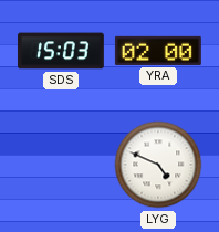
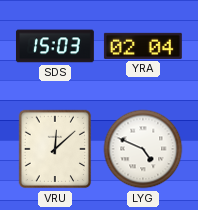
YRA: 02:00 -> 02:04
VRU: none -> 12:08
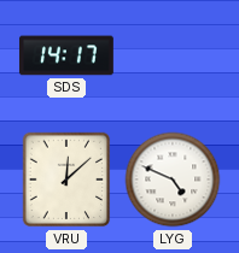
SDS: 15:03 -> 14:17
YRA: 02:04 -> none
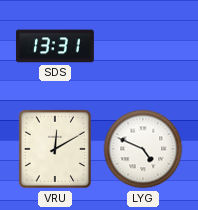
SDS: 14:17 -> 13:31
VRU: 12:08 -> 12:10
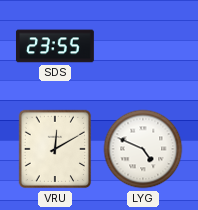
SDS: 13:31 -> 23:55
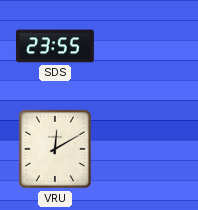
LYG: 4:49 -> none
